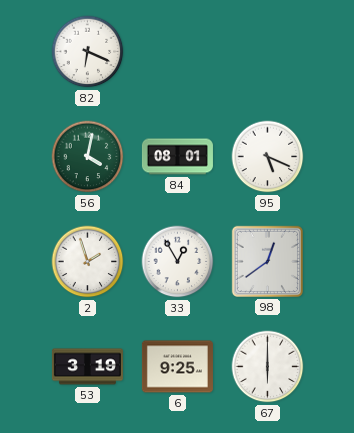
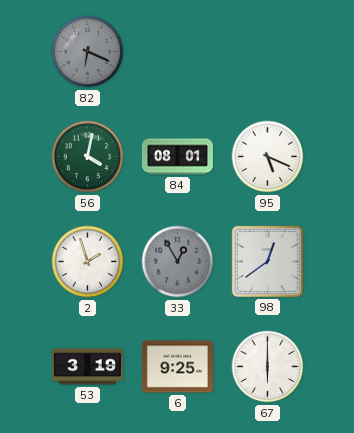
82 dial: white -> grey
33 dial: white -> grey
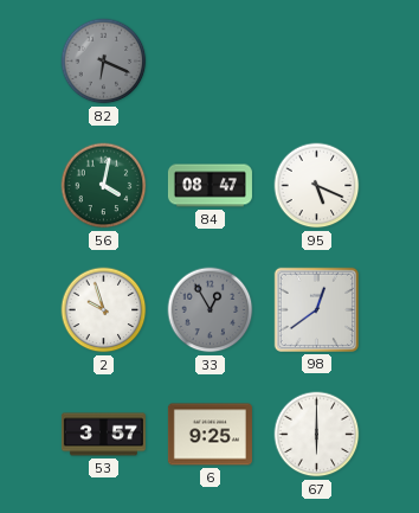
84: 08:01 -> 08:47
2: 1:57 -> 9:57
53: 3:19 -> 3:57
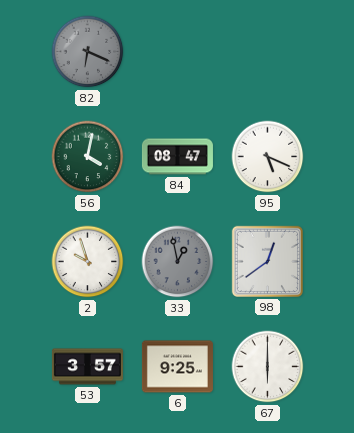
33: 12:55 -> 12:58
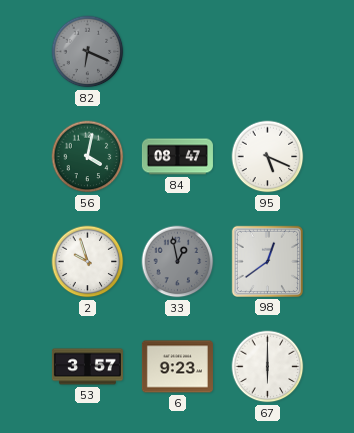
6: 9:25 -> 9:23
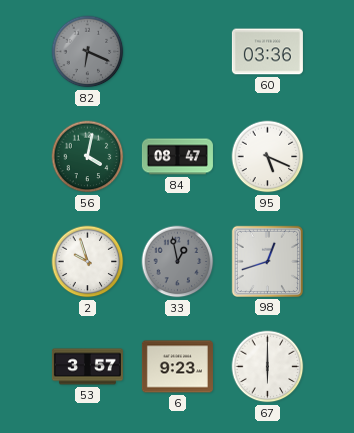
60: none -> 03:36
98: 12:39 -> 12:42
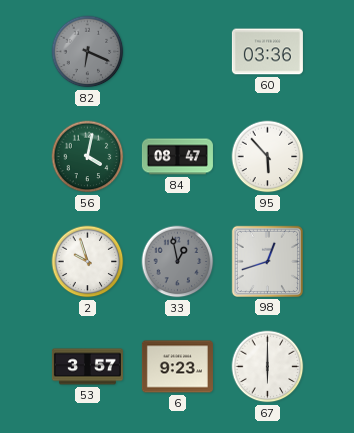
95: 5:19 -> 5:53
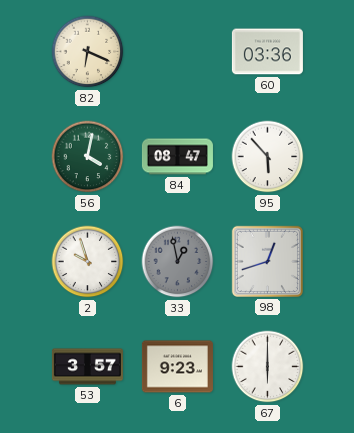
82 dial: grey -> cream
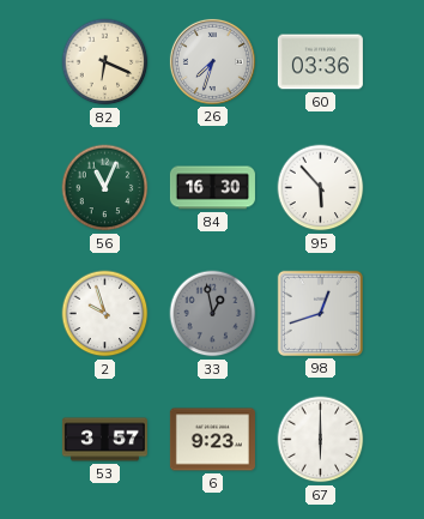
26: none -> 7:33
56: 4:02 -> 11:04
84: 08:47 -> 16:30
